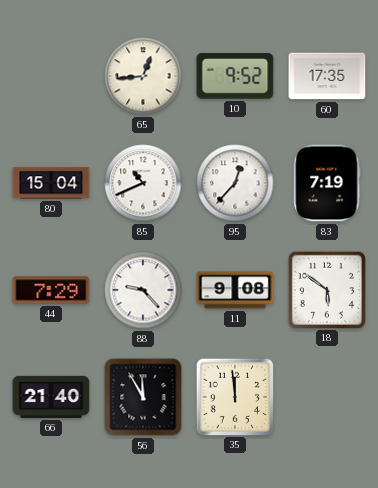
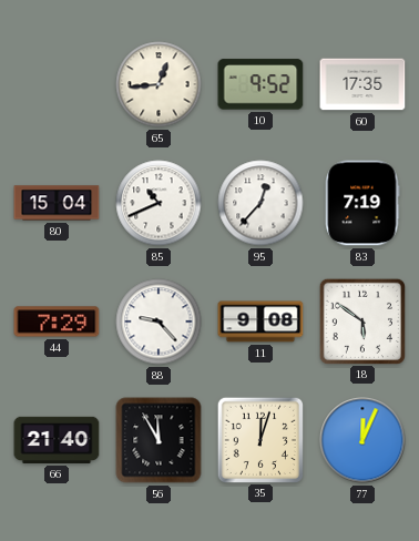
35: 11:59 -> 12:03
77: none -> 12:04
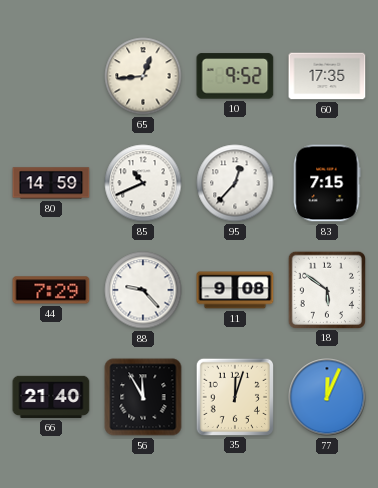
80: 15:04 -> 14:59
83: 7:19 -> 7:15
